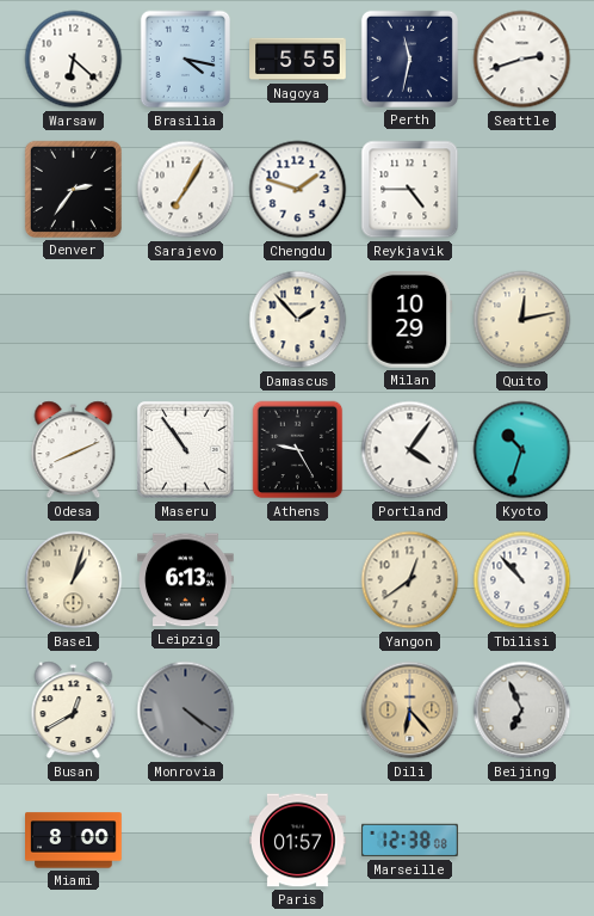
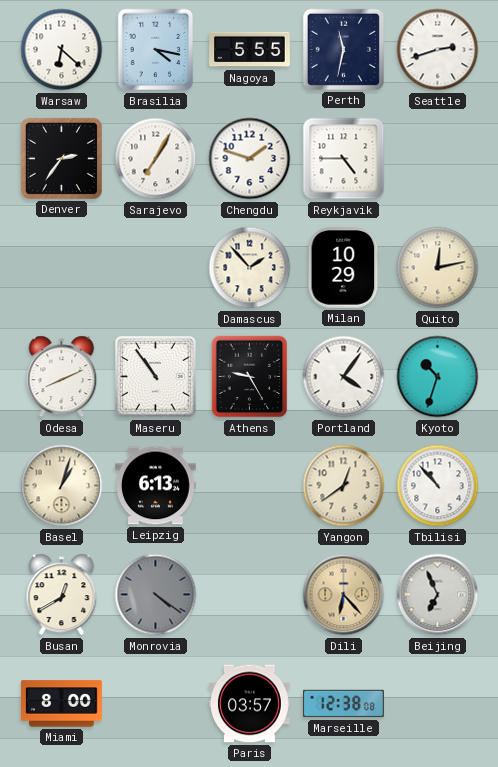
Paris: 01:57 -> 03:57
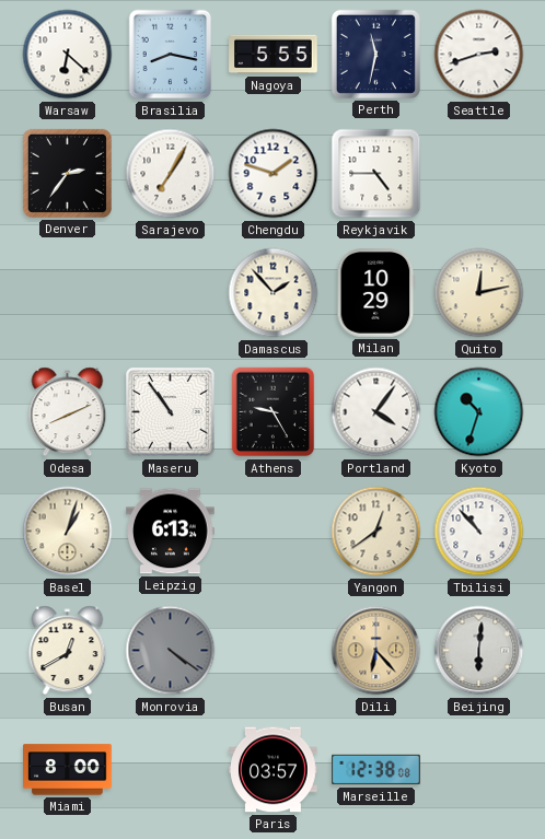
Brasilia: 4:17 -> 8:17
Beijing: 6:56 -> 6:01
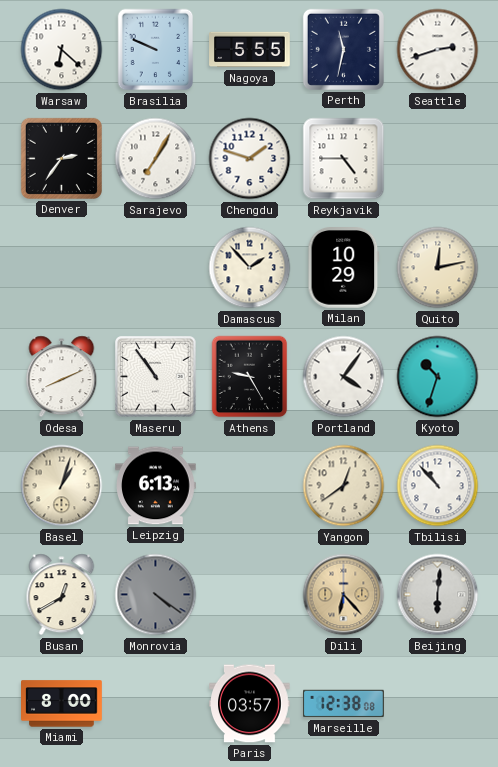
Brasilia: 8:17 -> 9:49
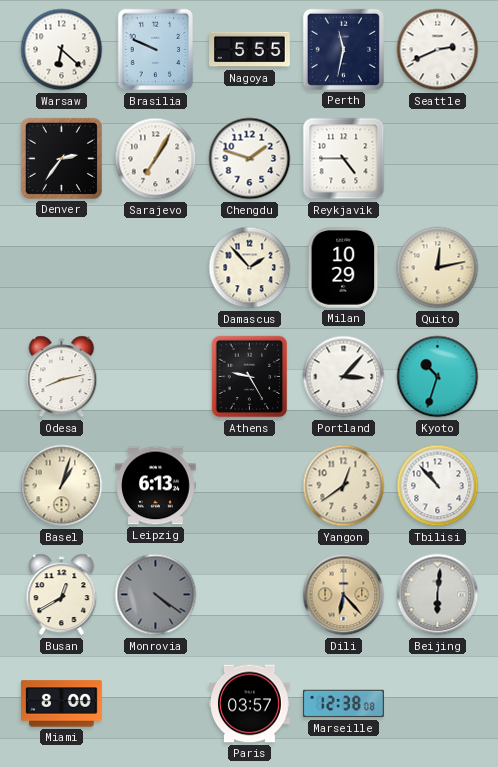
Seattle: 2:42 -> 2:41
Odesa: 8:11 -> 8:13
Maseru: 10:54 -> none
Portland: 4:06 -> 3:07
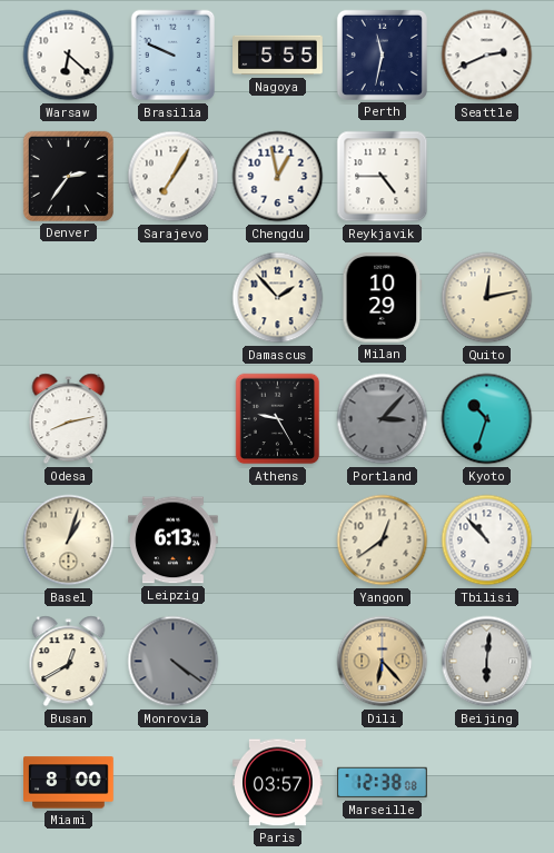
Chengdu: 1:48 -> 12:58
Portland dial: white -> grey
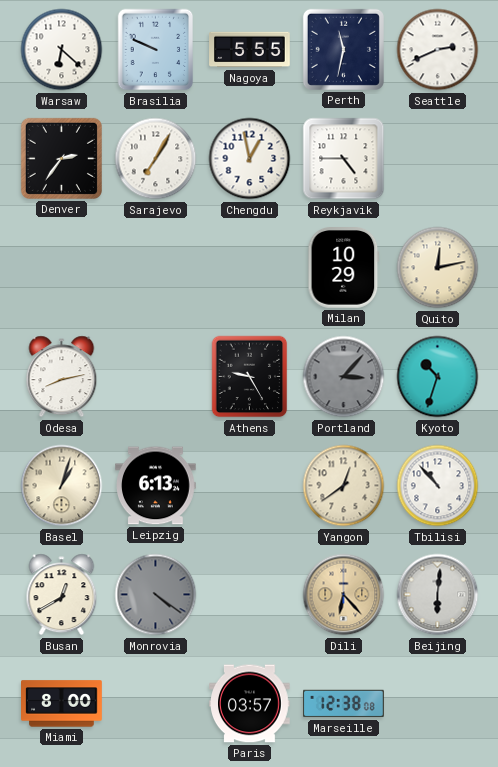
Damascus: 1:53 -> none
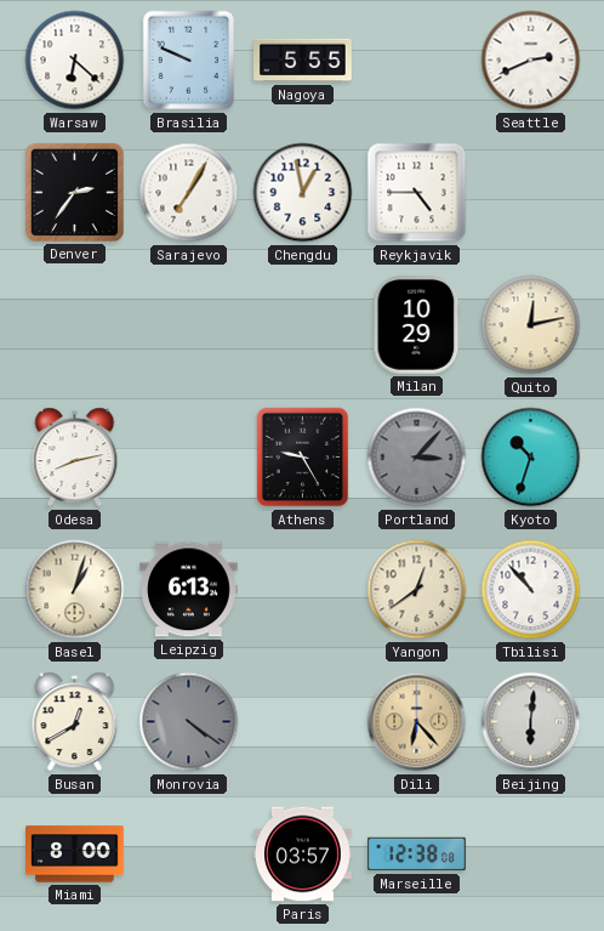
Perth: 11:32 -> none
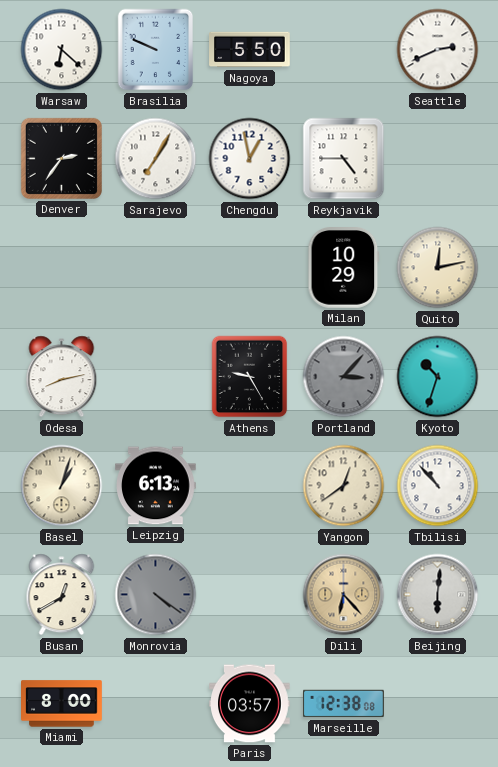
Nagoya: 5:55 -> 5:50
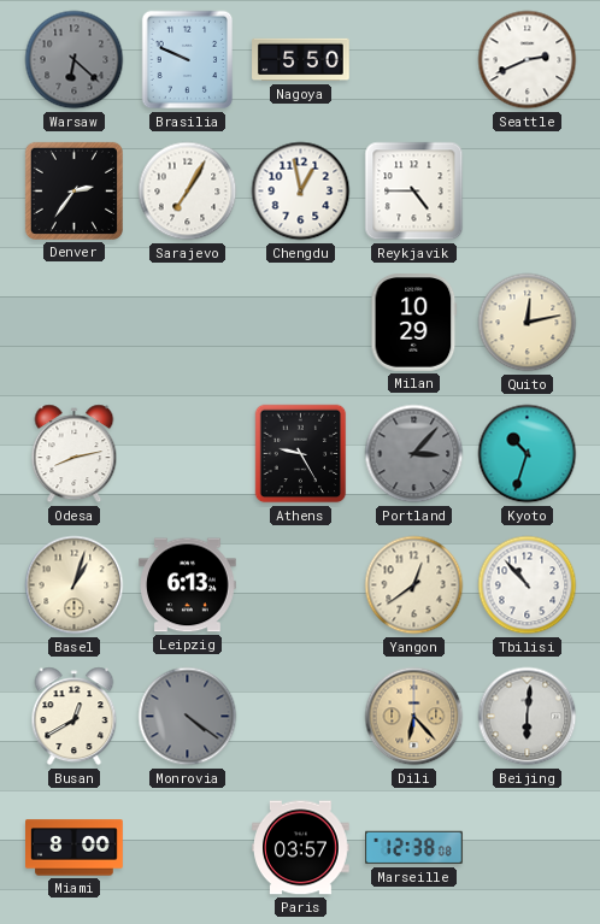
Warsaw dial: white -> grey
